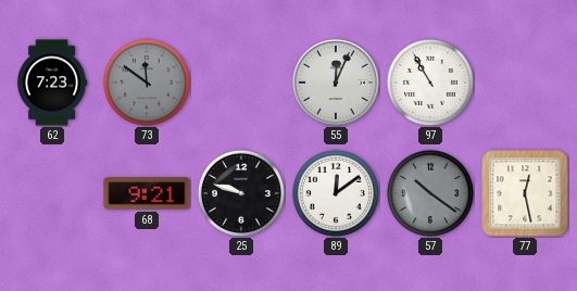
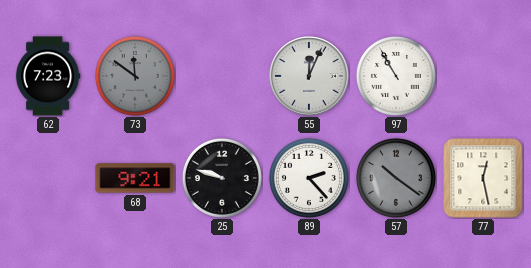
89: 12:09 -> 2:23
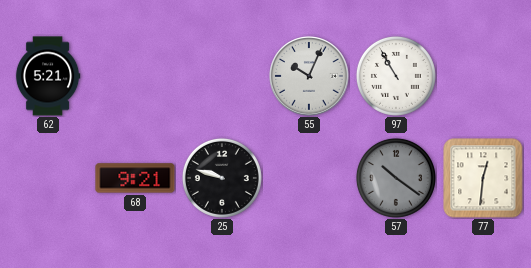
62: 7:23 -> 5:21
73: 11:51 -> none
55: 12:04 -> 10:04
89: 2:23 -> none
77: 12:28 -> 12:31
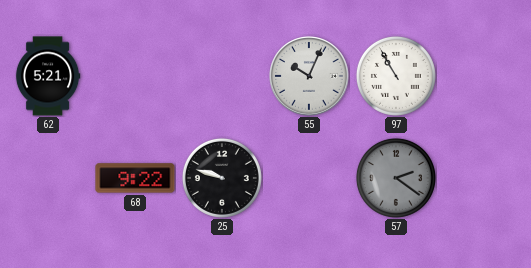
68: 9:21 -> 9:22
57: 10:21 -> 2:21
77: 12:31 -> none
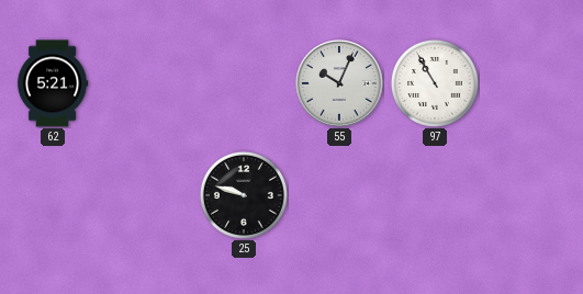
68: 9:22 -> none
57: 2:21 -> none
